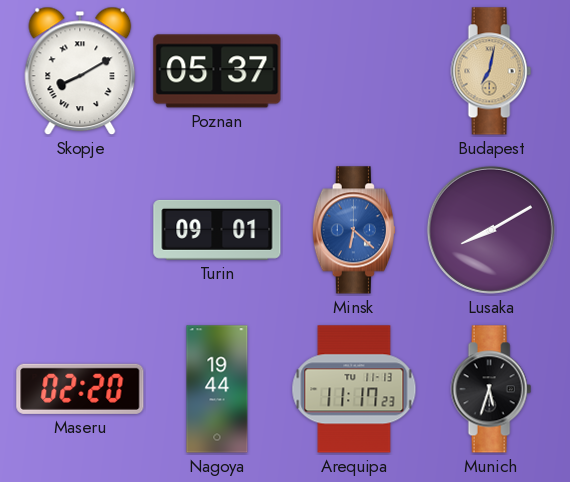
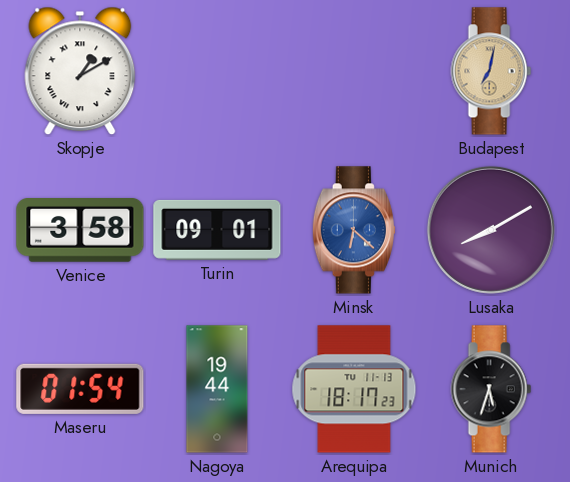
Skopje: 8:10 -> 1:10
Poznan: 05:37 -> none
Venice: none -> 3:58
Maseru: 02:20 -> 01:54
Arequipa: 11:17 -> 18:17
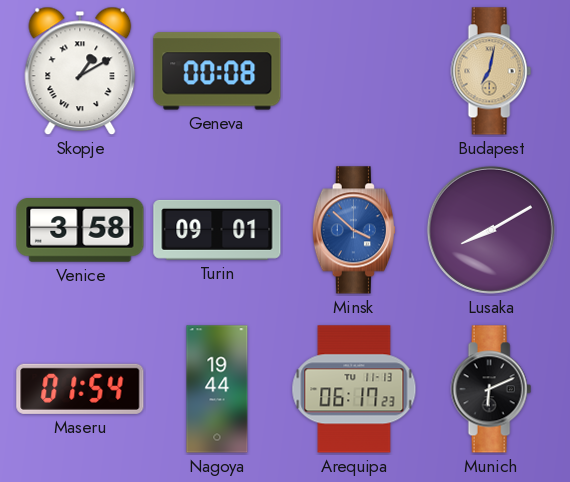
Geneva: none -> 00:08
Minsk: 6:22 -> 3:52
Arequipa: 18:17 -> 06:17
Munich: 5:33 -> 6:11
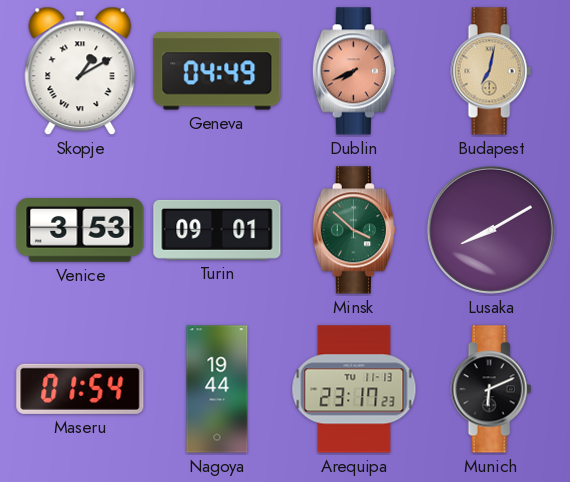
Geneva: 00:08 -> 04:49
Dublin: none -> 7:41
Venice: 3:58 -> 3:53
Minsk dial: blue -> green
Arequipa: 06:17 -> 23:17
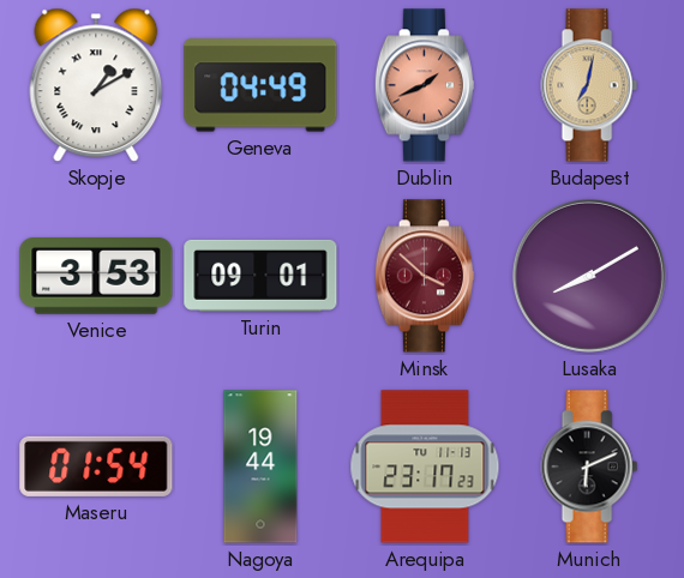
Dublin: 7:41 -> 1:41
Minsk dial: green -> burgundy
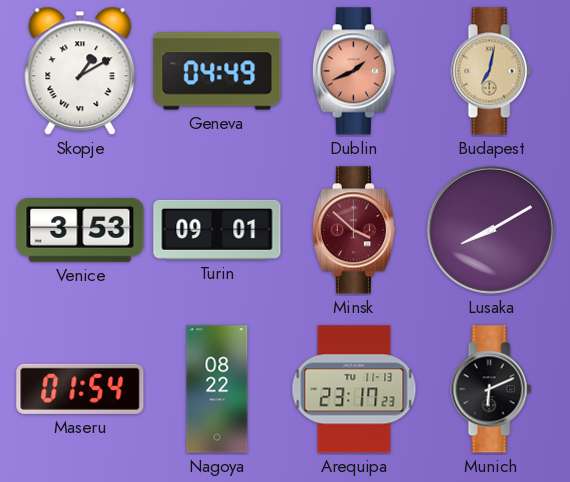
Nagoya: 19:44 -> 08:22
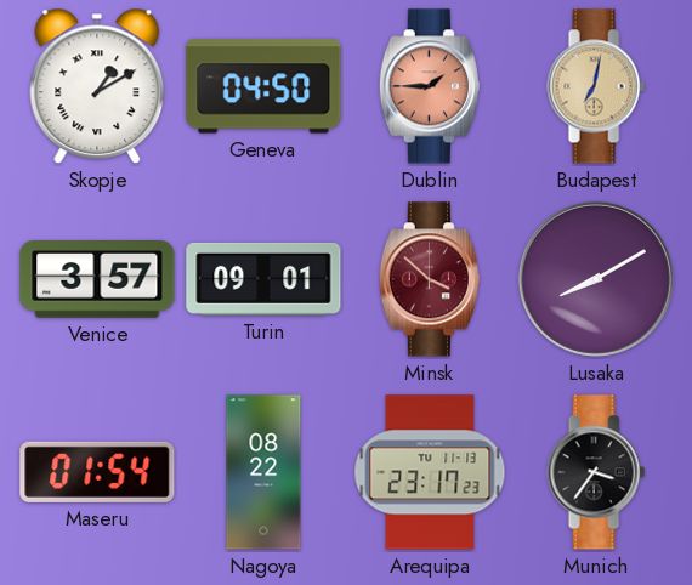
Geneva: 04:49 -> 04:50
Dublin: 1:41 -> 1:45
Venice: 3:53 -> 3:57
Munich: 6:11 -> 3:36
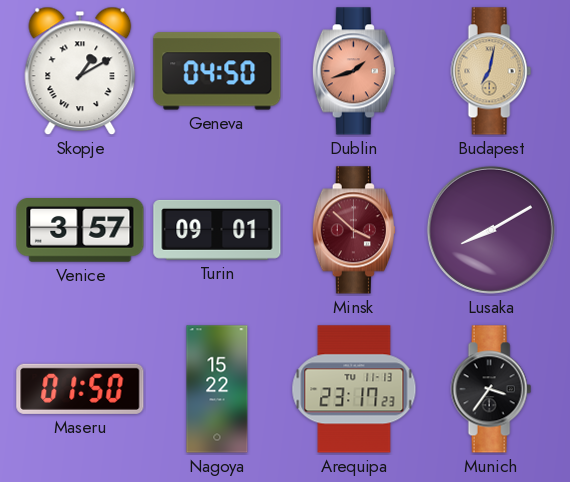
Dublin: 1:45 -> 1:42
Maseru: 01:54 -> 01:50
Nagoya: 08:22 -> 15:22
